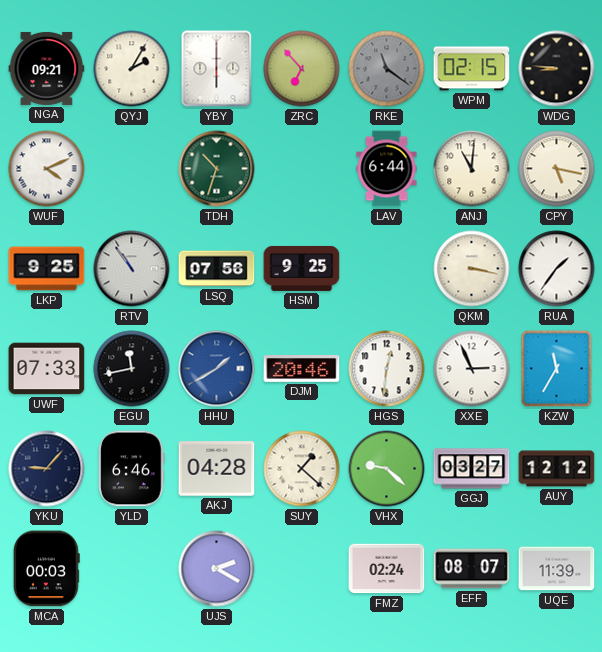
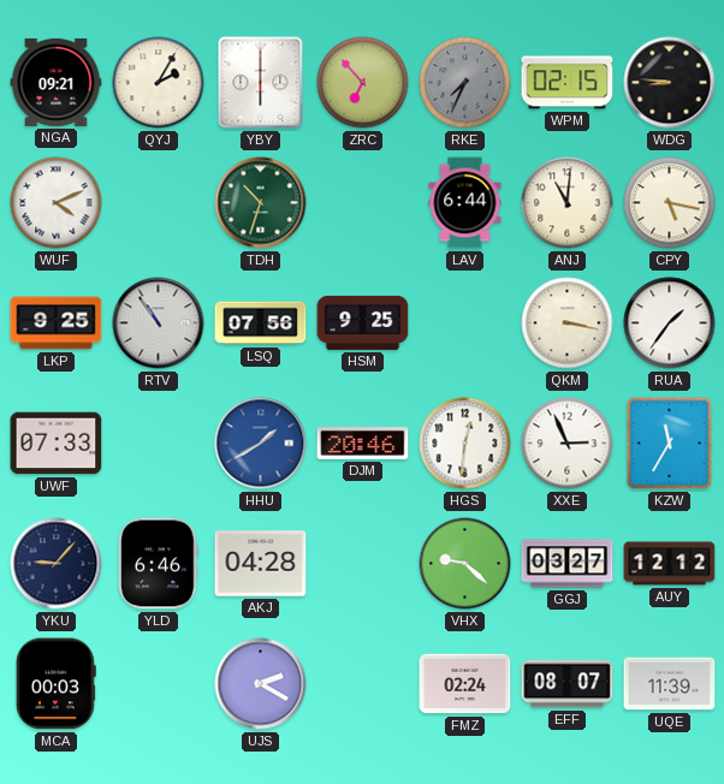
RKE: 11:21 -> 7:34
EGU: 11:43 -> none
SUY: 1:22 -> none
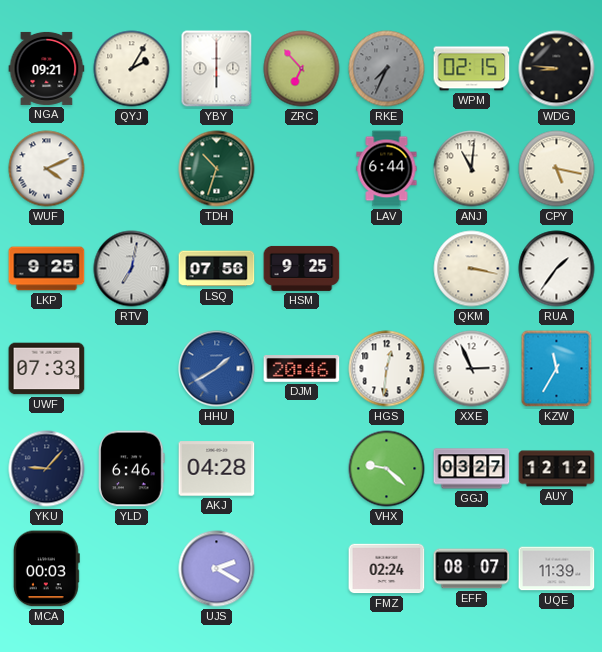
RTV: 10:54 -> 7:02
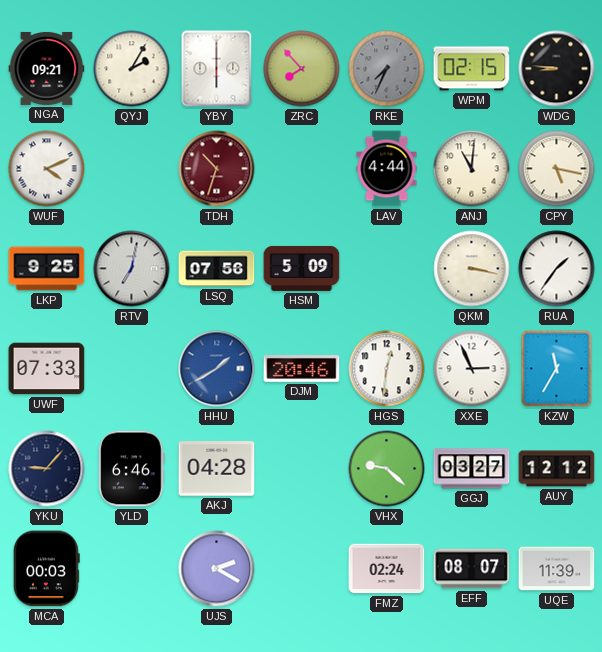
ZRC: 6:53 -> 7:53
TDH dial: green -> burgundy
LAV: 6:44 -> 4:44
HSM: 9:25 -> 5:09
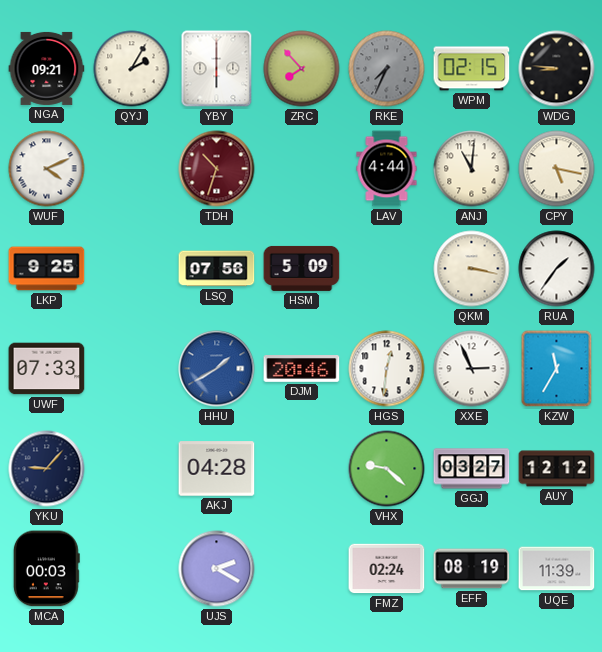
RTV: 7:02 -> none
YLD: 6:46 -> none
EFF: 08:07 -> 08:19
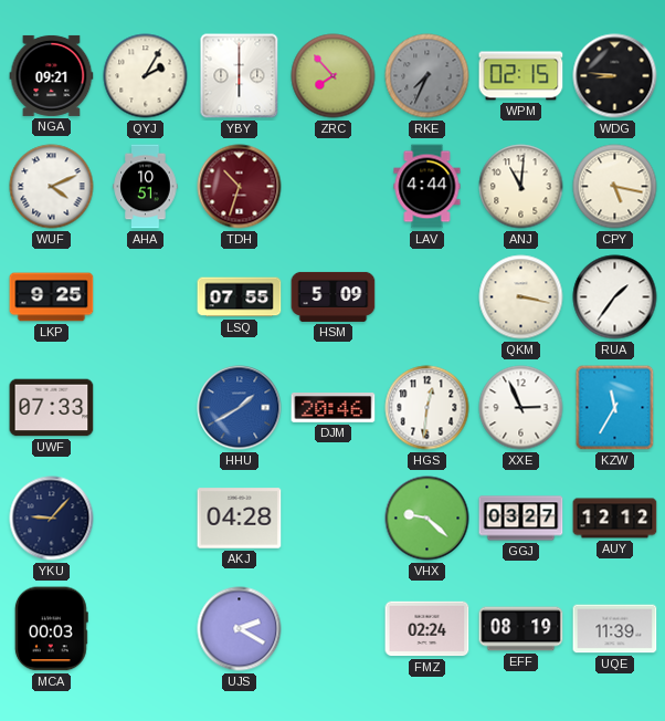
AHA: none -> 10:51
LSQ: 07:56 -> 07:55
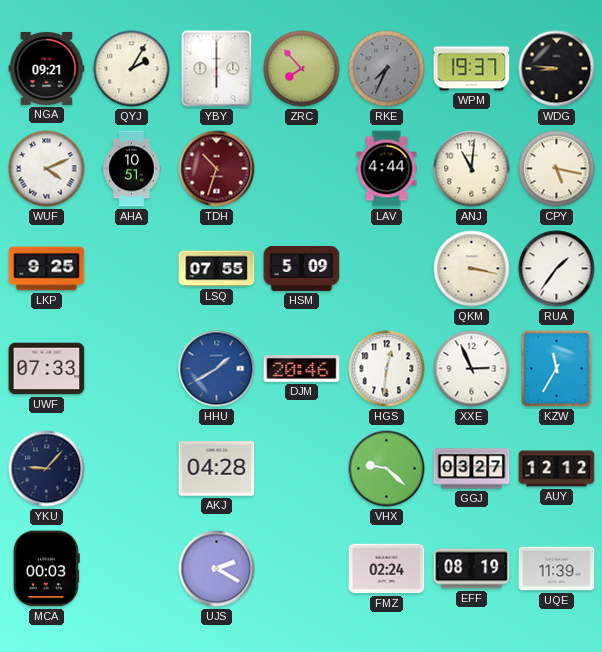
WPM: 02:15 -> 19:37
